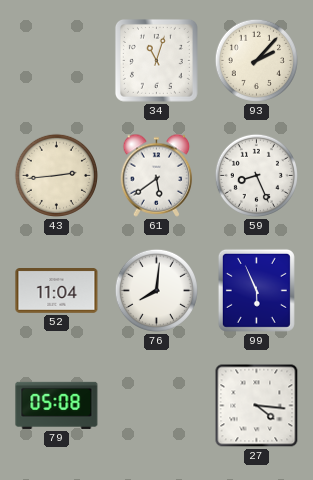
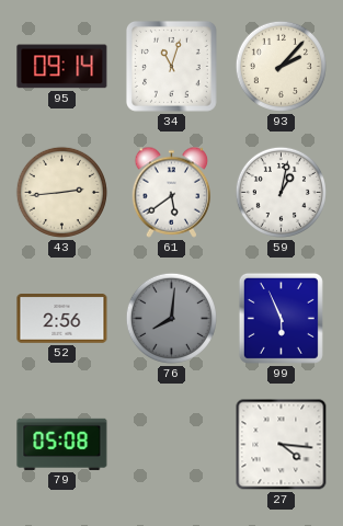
95: none -> 09:14
59: 8:26 -> 1:02
52: 11:04 -> 2:56
76 dial: white -> grey
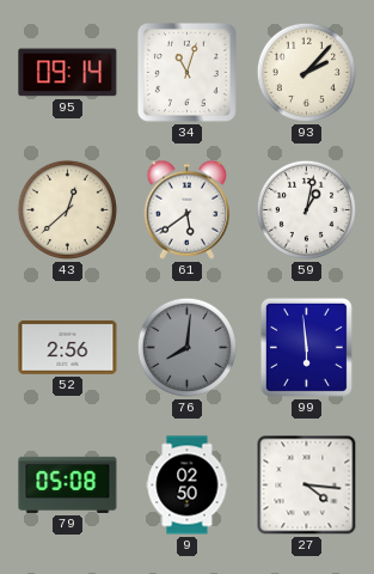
43: 2:44 -> 12:38
99: 5:56 -> 5:59
9: none -> 02:50
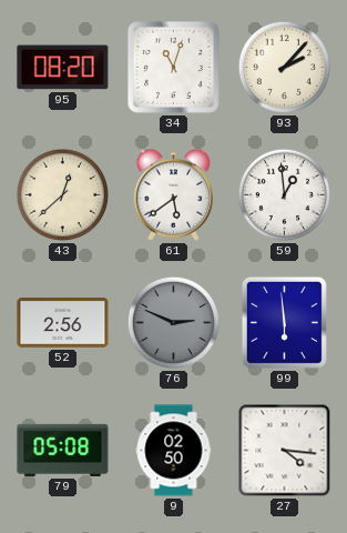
95: 09:14 -> 08:20
59: 1:02 -> 12:59
76: 8:01 -> 2:49
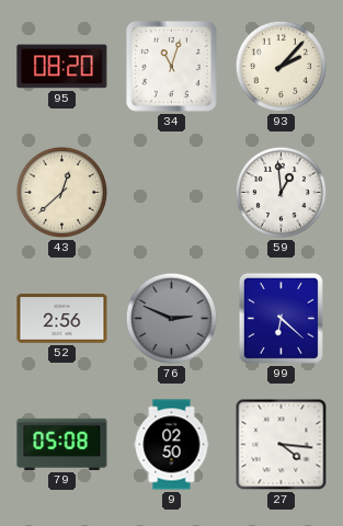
61: 5:39 -> none
99: 5:59 -> 6:22
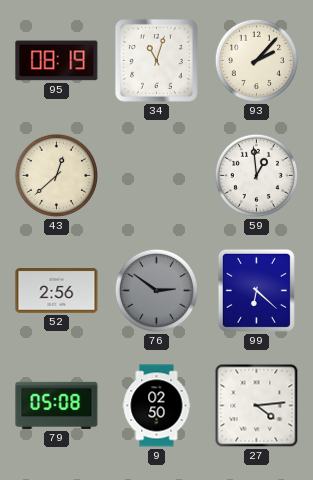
95: 08:20 -> 08:19
76: 2:49 -> 2:51
27: 4:16 -> 4:14
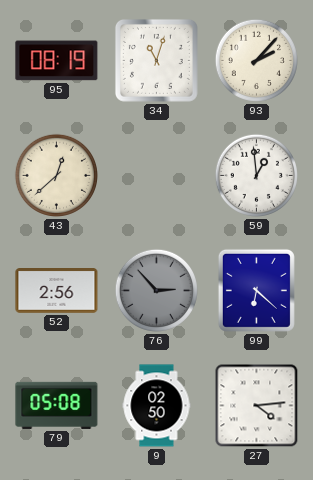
76: 2:51 -> 2:53
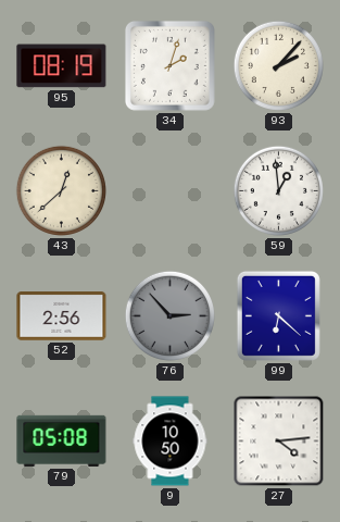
34: 11:03 -> 2:03
9: 02:50 -> 10:50
